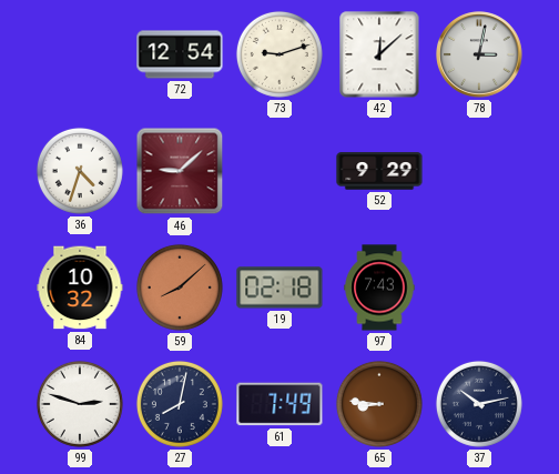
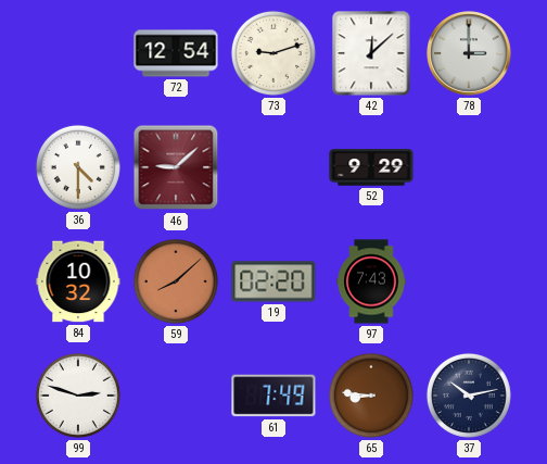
78: 3:02 -> 3:00
36: 4:33 -> 4:30
19: 02:18 -> 02:20
27: 8:02 -> none
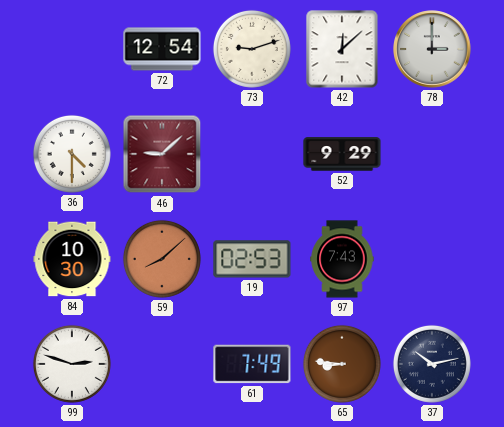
84: 10:32 -> 10:30
19: 02:20 -> 02:53
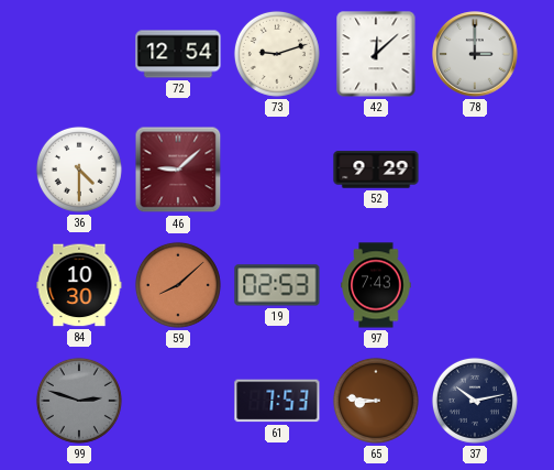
99 dial: white -> grey
61: 7:49 -> 7:53
